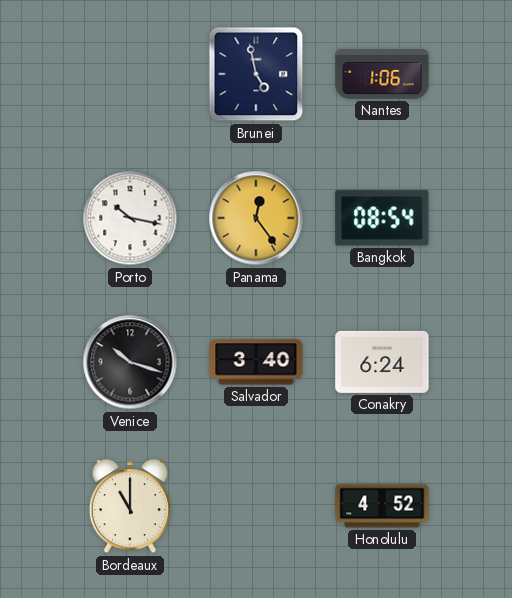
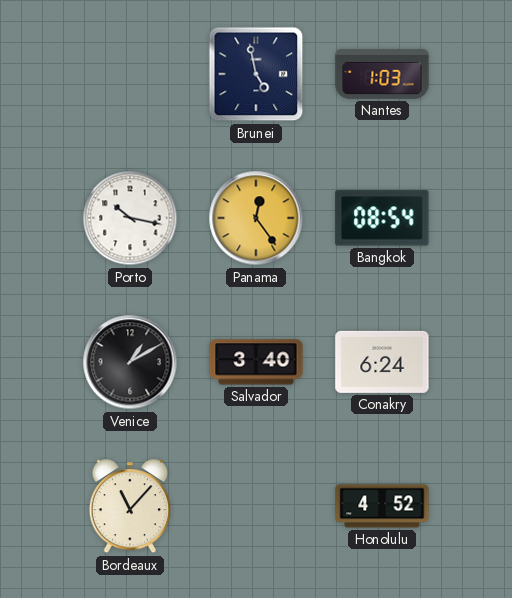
Nantes: 1:06 -> 1:03
Venice: 10:18 -> 1:10
Bordeaux: 11:00 -> 11:07
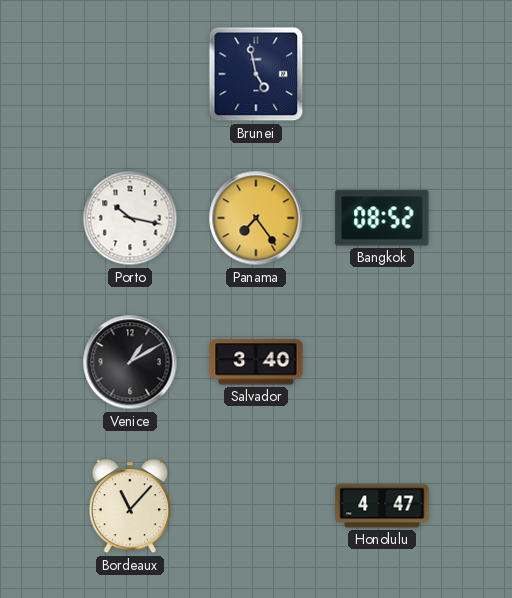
Nantes: 1:03 -> none
Panama: 12:24 -> 7:24
Bangkok: 08:54 -> 08:52
Conakry: 6:24 -> none
Honolulu: 4:52 -> 4:47
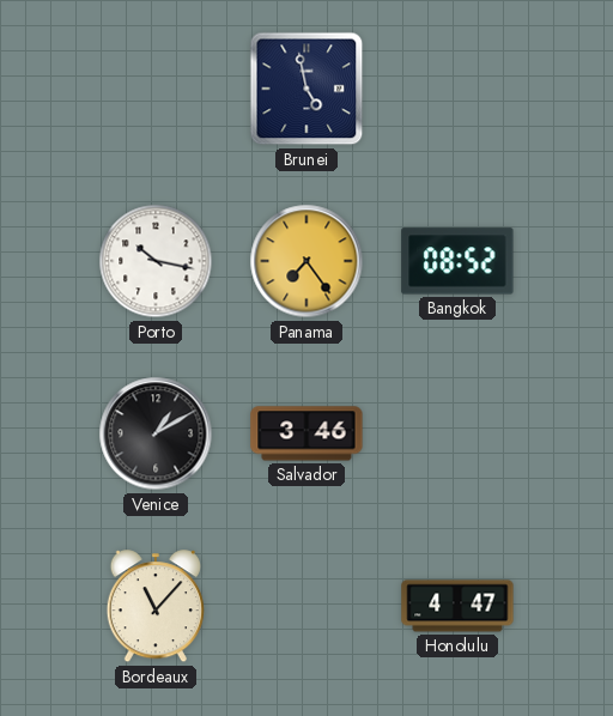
Salvador: 3:40 -> 3:46
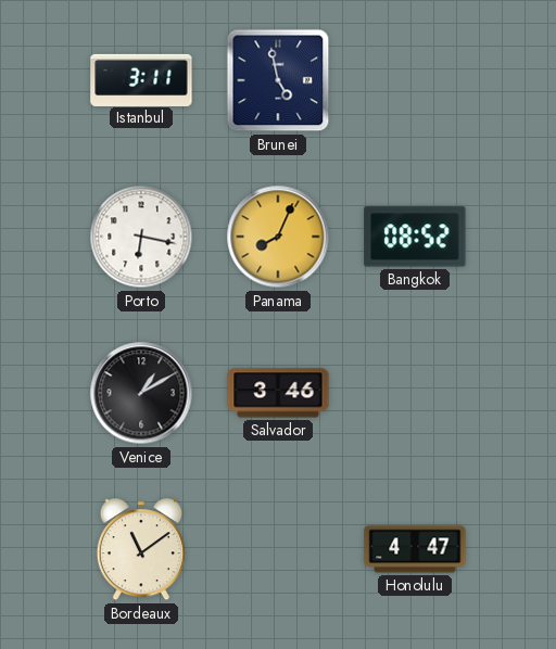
Istanbul: none -> 3:11
Porto: 10:17 -> 6:17
Panama: 7:24 -> 8:04
Bordeaux: 11:07 -> 11:09
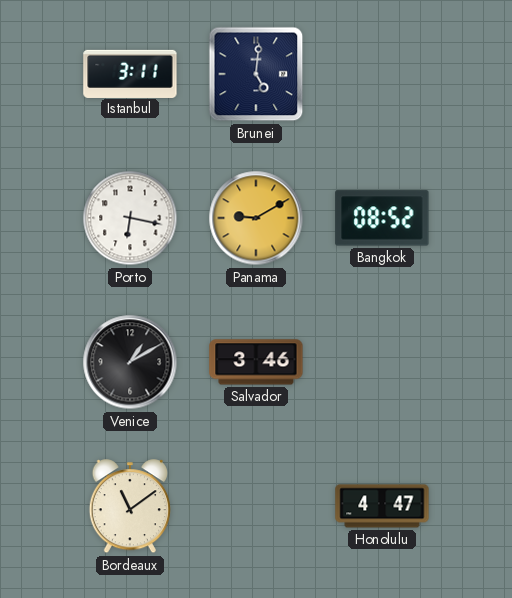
Brunei: 4:58 -> 5:01
Panama: 8:04 -> 9:10
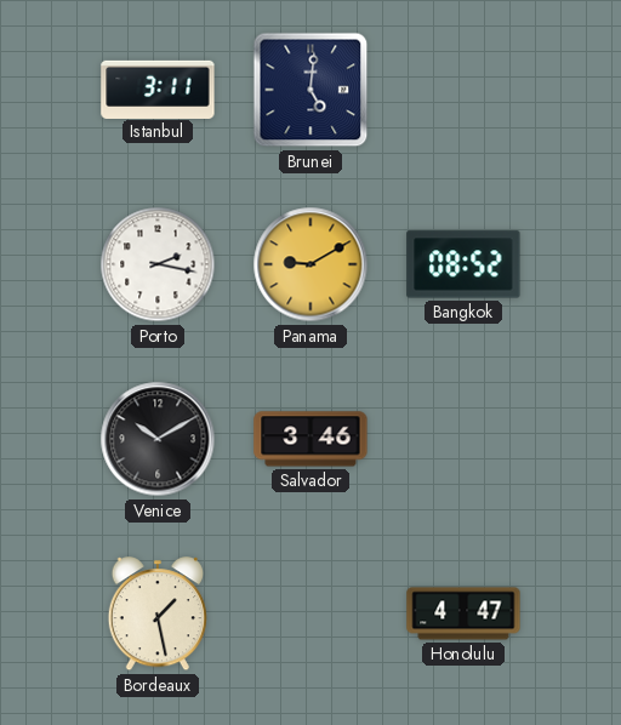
Porto: 6:17 -> 2:17
Venice: 1:10 -> 10:10
Bordeaux: 11:09 -> 1:28
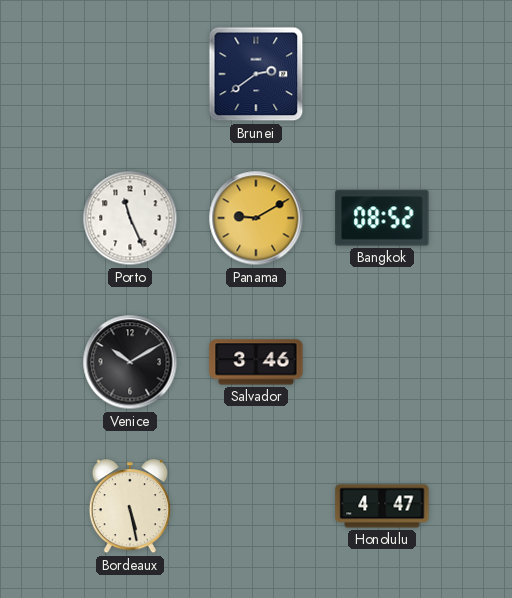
Istanbul: 3:11 -> none
Brunei: 5:01 -> 2:39
Porto: 2:17 -> 11:26
Bordeaux: 1:28 -> 5:28
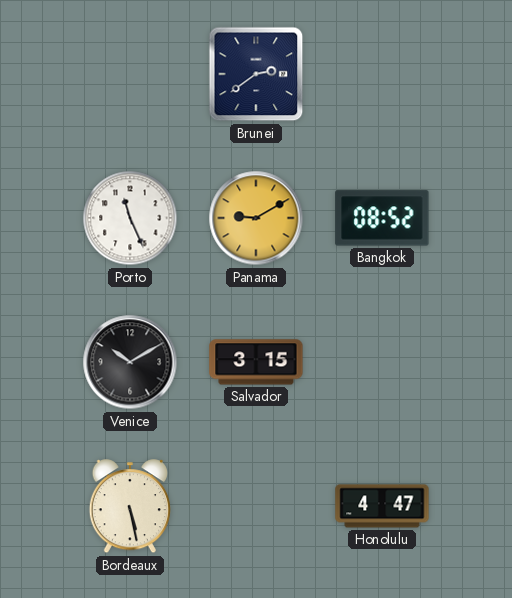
Salvador: 3:46 -> 3:15
